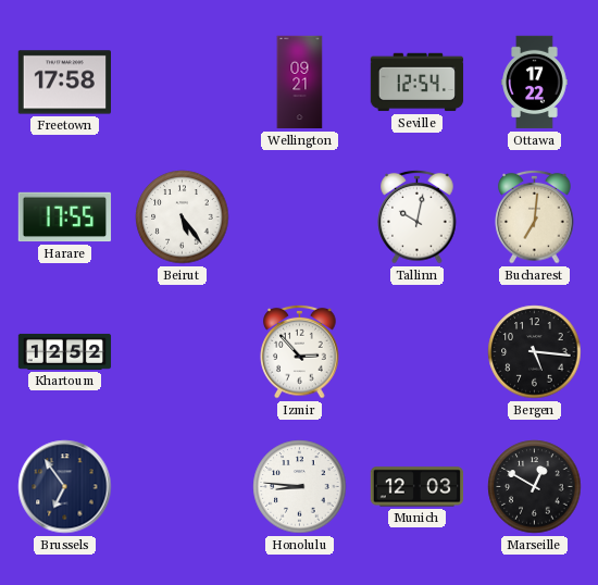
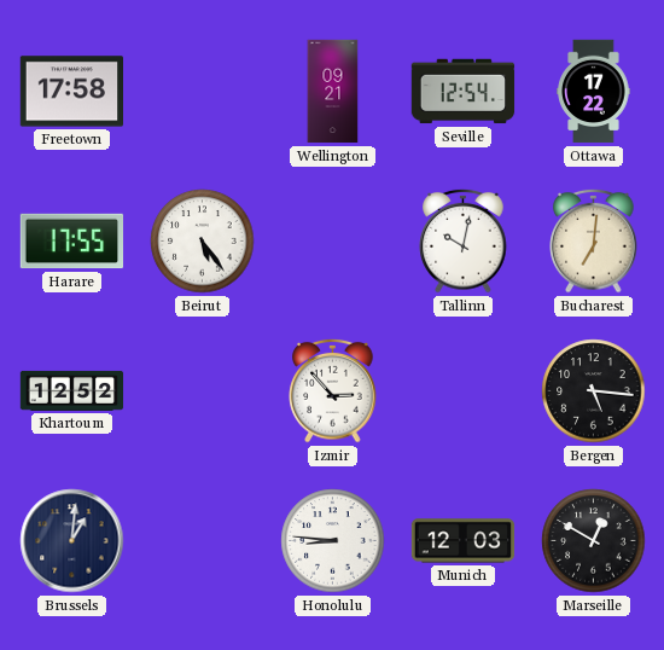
Brussels: 6:54 -> 1:01
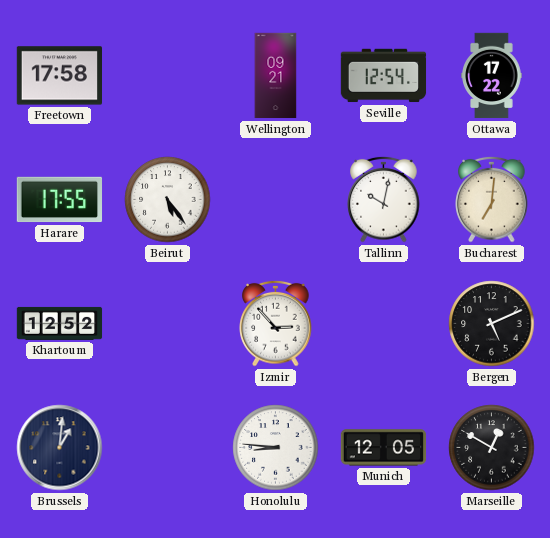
Bergen: 5:16 -> 5:11
Munich: 12:03 -> 12:05
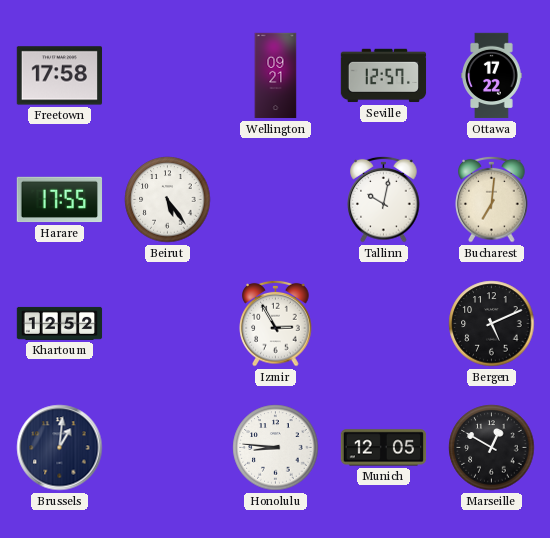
Seville: 12:54 -> 12:57
Izmir: 2:53 -> 2:55
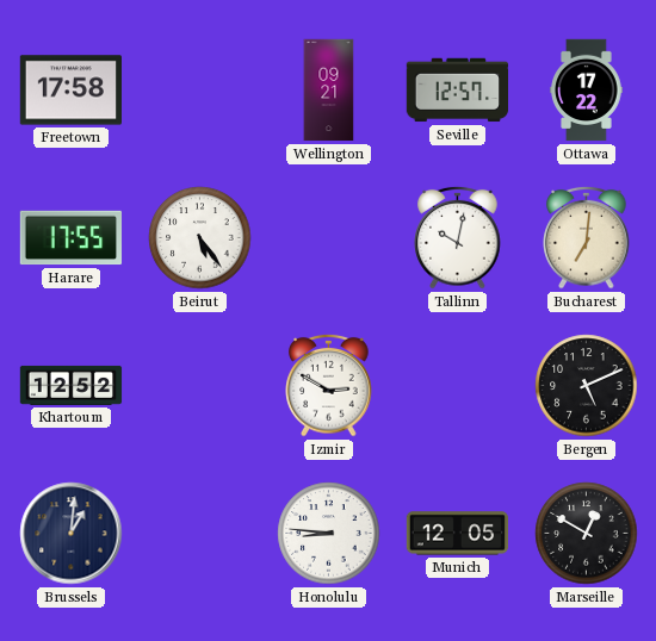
Izmir: 2:55 -> 2:50
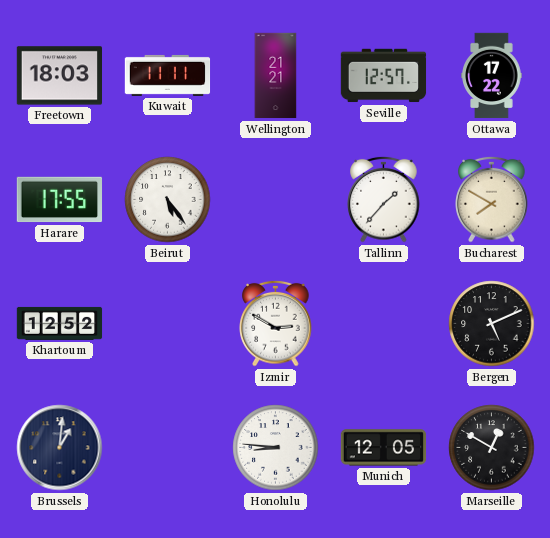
Freetown: 17:58 -> 18:03
Kuwait: none -> 11:11
Wellington: 09:21 -> 21:21
Tallinn: 10:02 -> 1:37
Bucharest: 7:01 -> 7:50
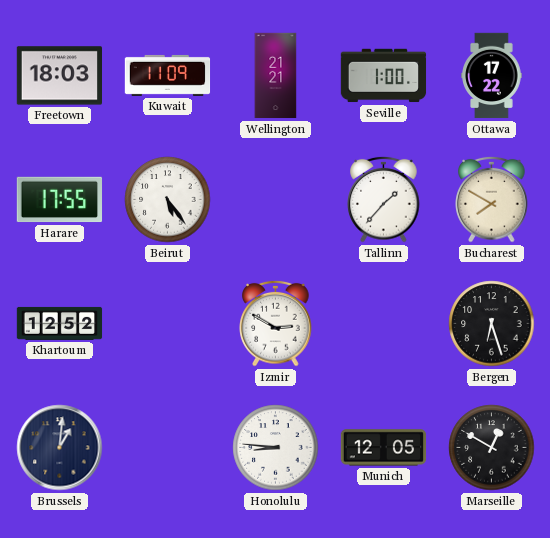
Kuwait: 11:11 -> 11:09
Seville: 12:57 -> 1:00
Bergen: 5:11 -> 6:27
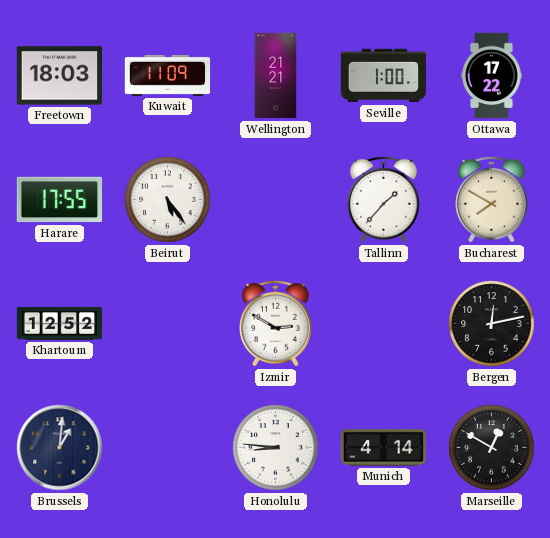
Bergen: 6:27 -> 12:13
Munich: 12:05 -> 4:14
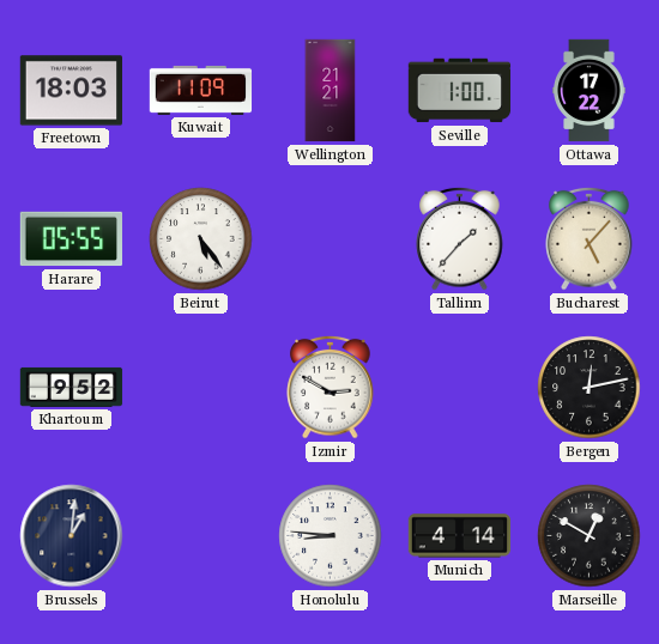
Harare: 17:55 -> 05:55
Bucharest: 7:50 -> 5:07
Khartoum: 12:52 -> 9:52
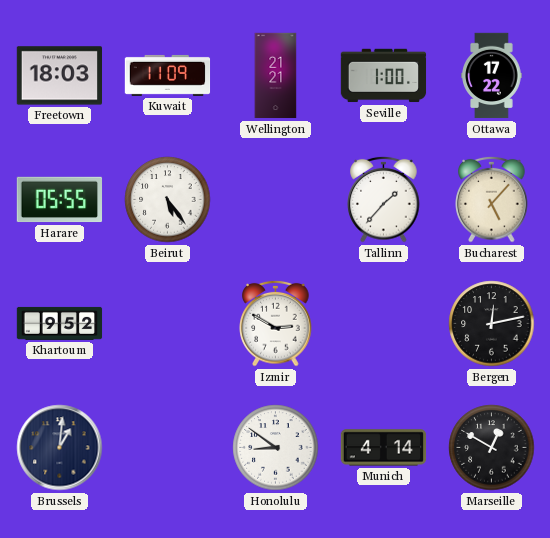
Honolulu: 8:46 -> 8:51
